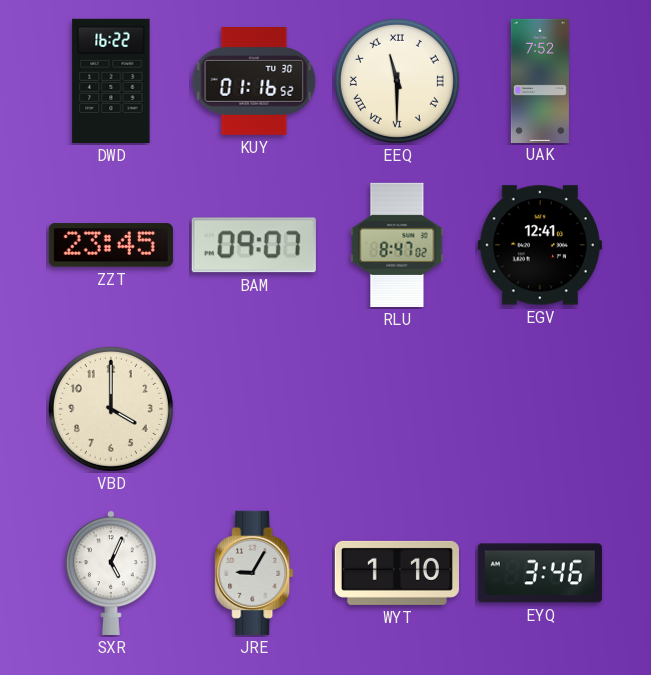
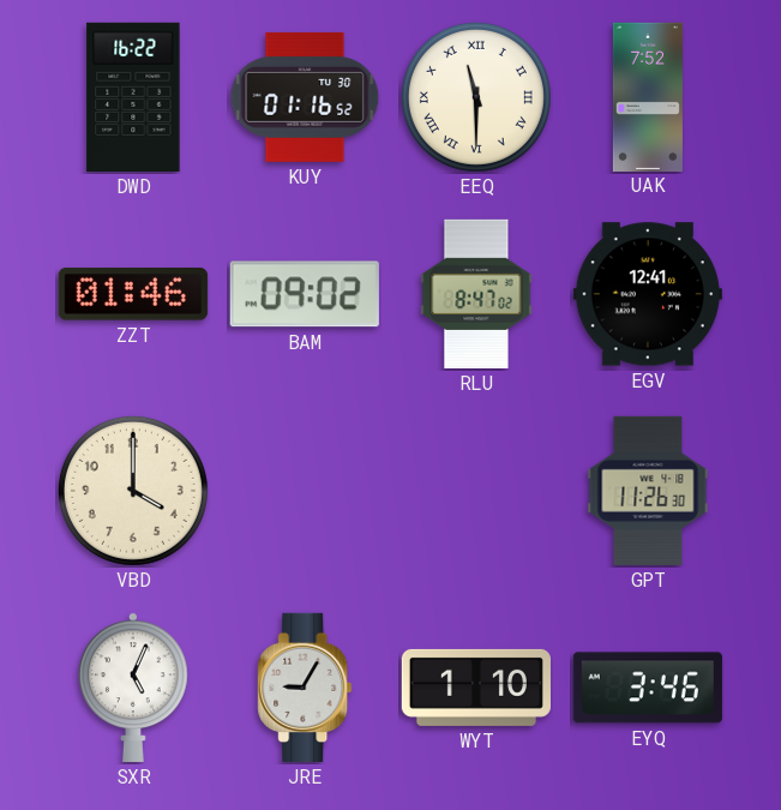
ZZT: 23:45 -> 01:46
BAM: 09:07 -> 09:02
GPT: none -> 11:26
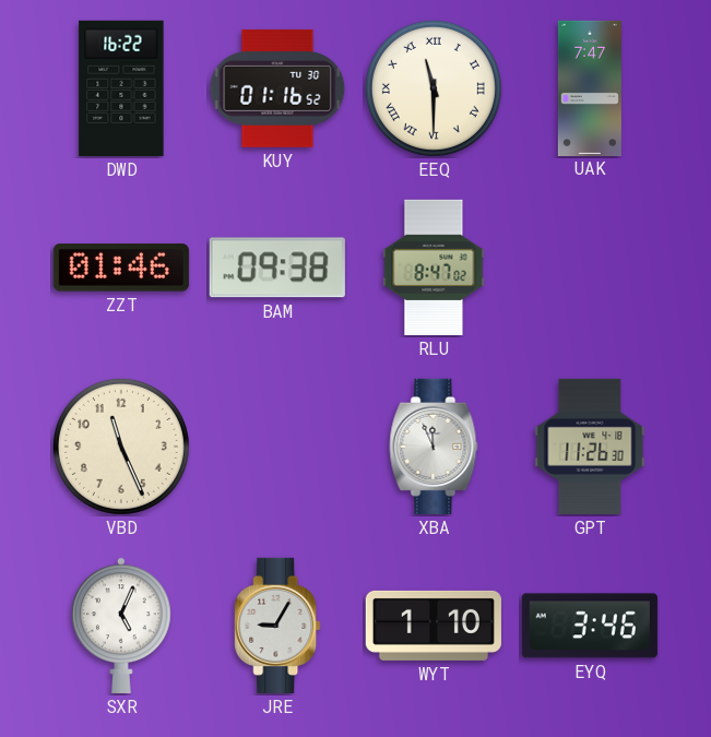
UAK: 7:52 -> 7:47
BAM: 09:02 -> 09:38
EGV: 12:41 -> none
VBD: 4:00 -> 11:26
XBA: none -> 11:56
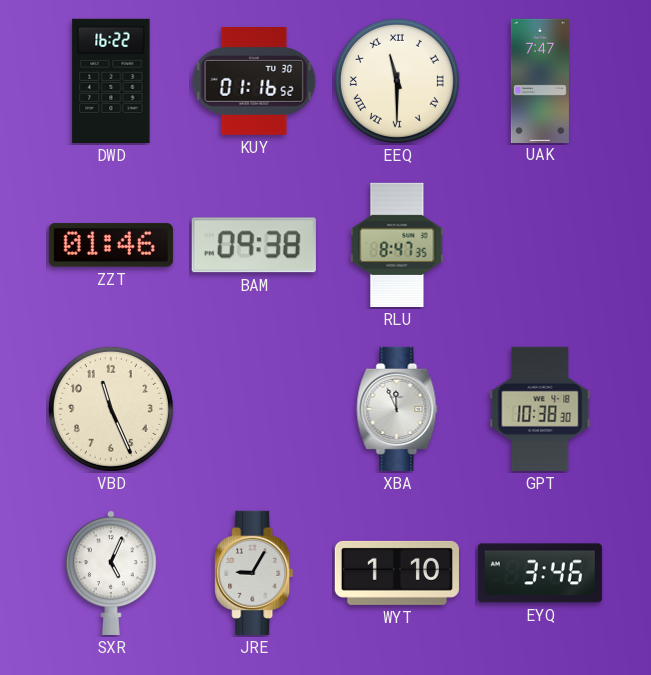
RLU: 8:47:02 -> 8:47:35
GPT: 11:26 -> 10:38
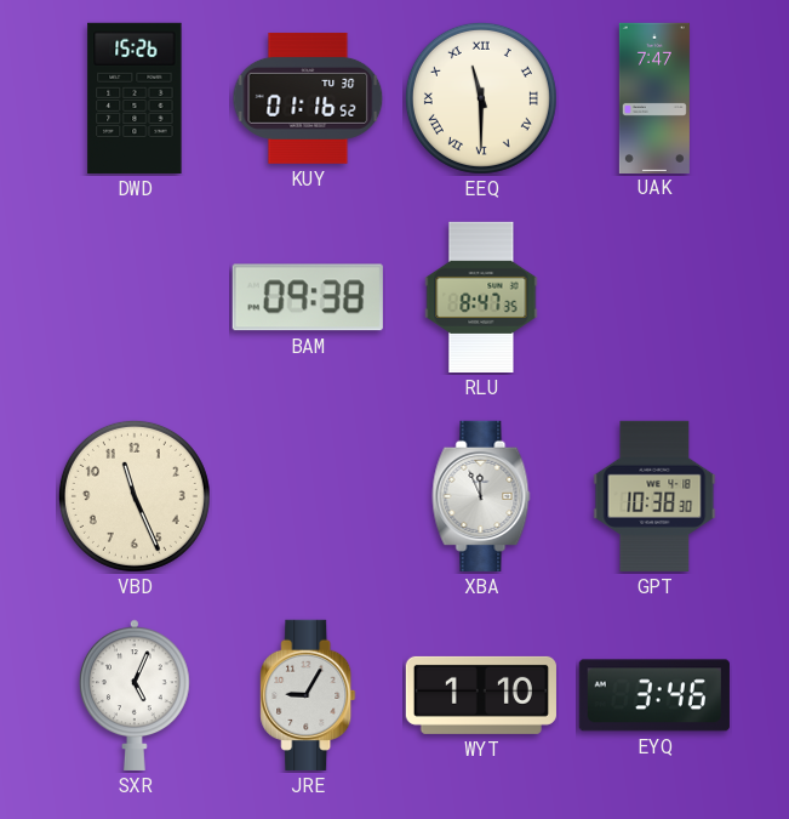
DWD: 16:22 -> 15:26
ZZT: 01:46 -> none
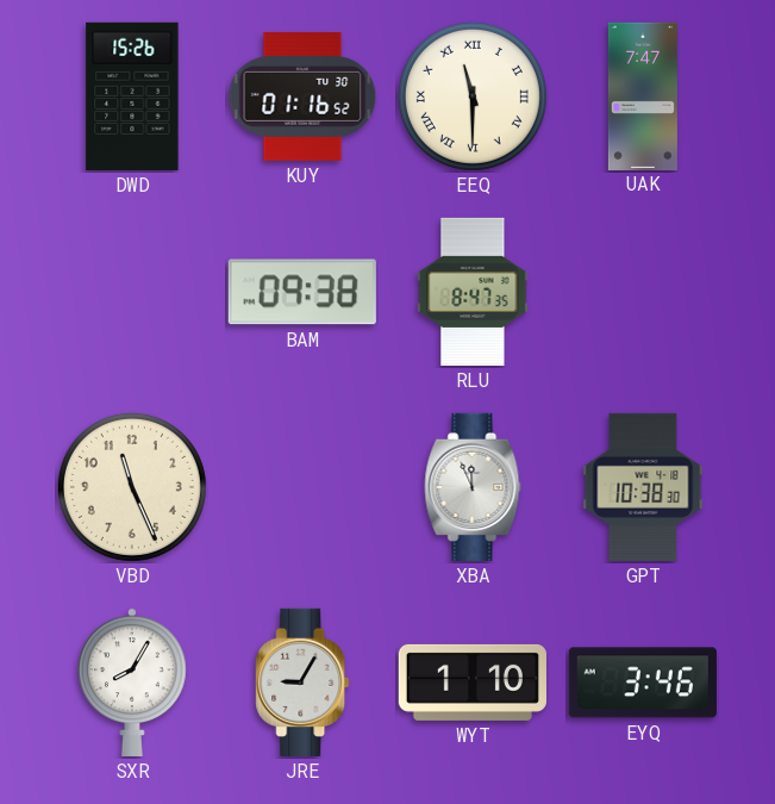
SXR: 5:04 -> 8:05
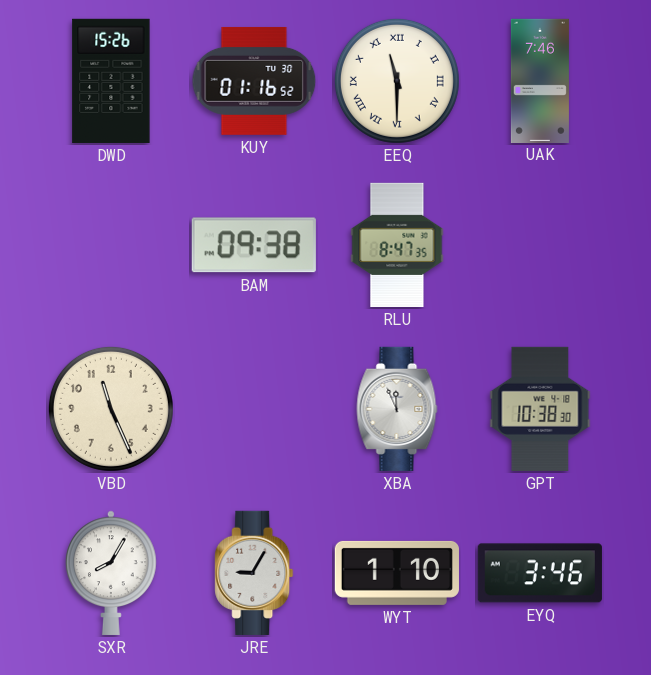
UAK: 7:47 -> 7:46
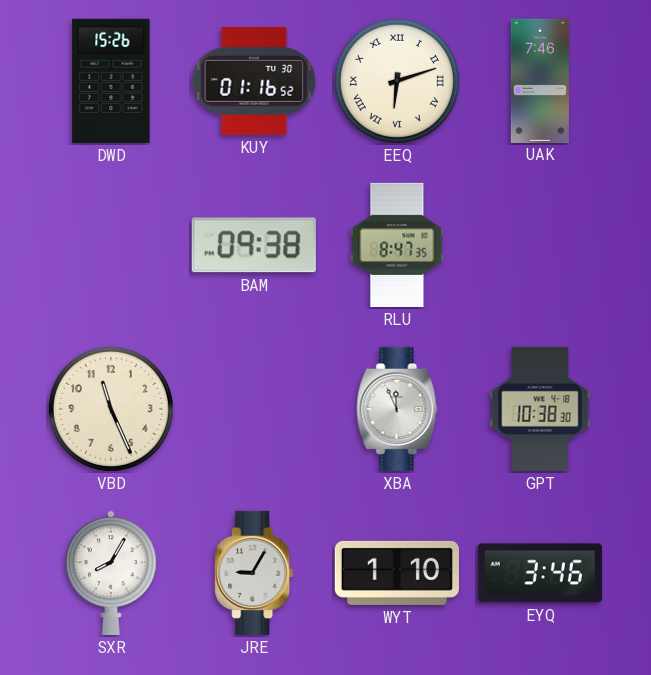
EEQ: 11:30 -> 6:12
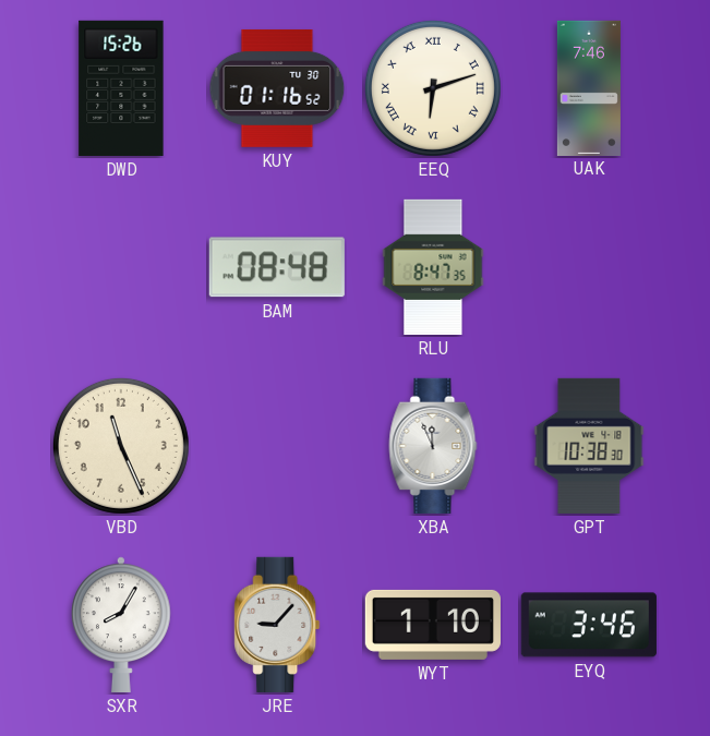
BAM: 09:38 -> 08:48
JRE: 9:05 -> 9:07
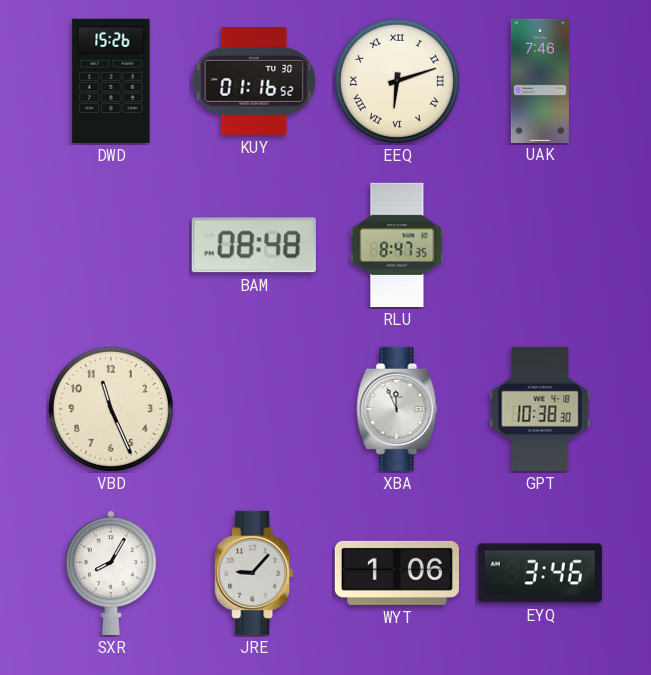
WYT: 1:10 -> 1:06
